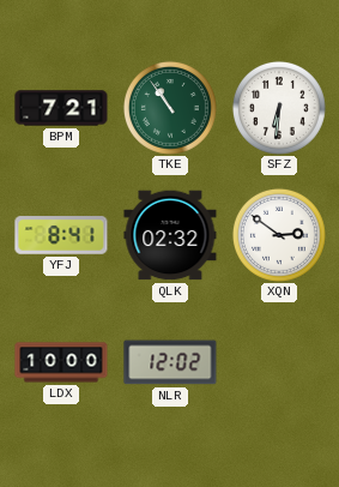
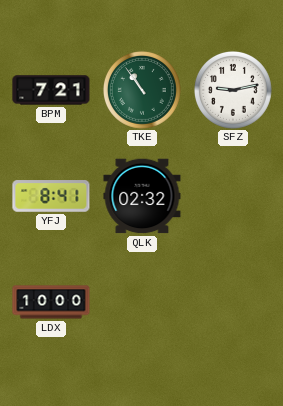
SFZ: 6:31 -> 9:13
XQN: 2:51 -> none
NLR: 12:02 -> none
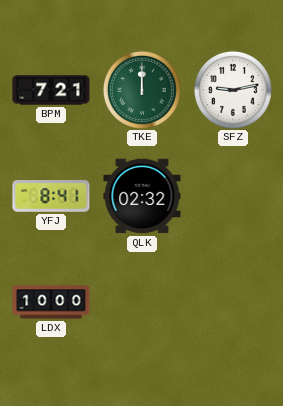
TKE: 10:54 -> 12:00
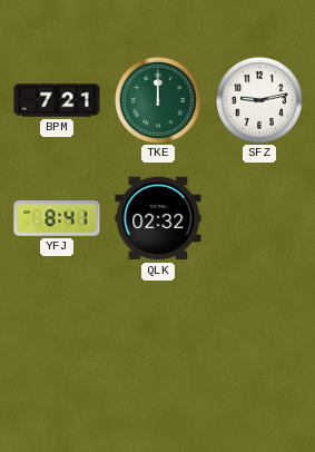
LDX: 10:00 -> none
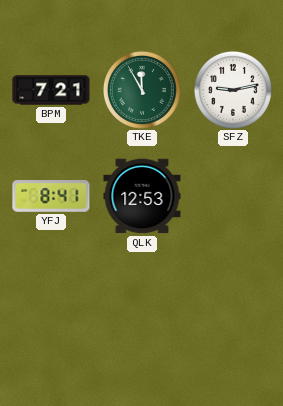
TKE: 12:00 -> 11:55
QLK: 02:32 -> 12:53
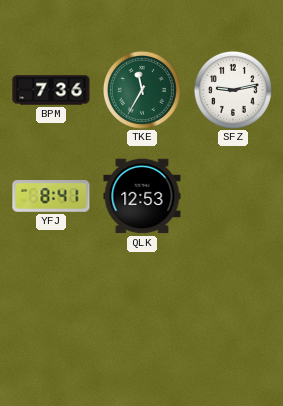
BPM: 7:21 -> 7:36
TKE: 11:55 -> 11:35
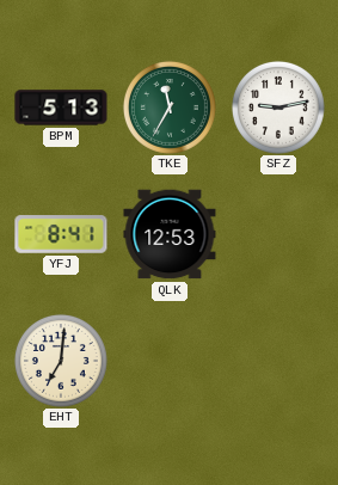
BPM: 7:36 -> 5:13
EHT: none -> 7:01
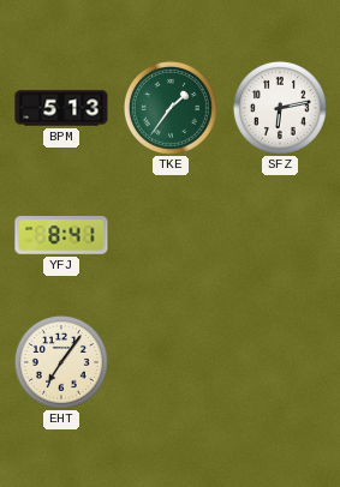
TKE: 11:35 -> 1:36
SFZ: 9:13 -> 6:13
QLK: 12:53 -> none
EHT: 7:01 -> 7:06
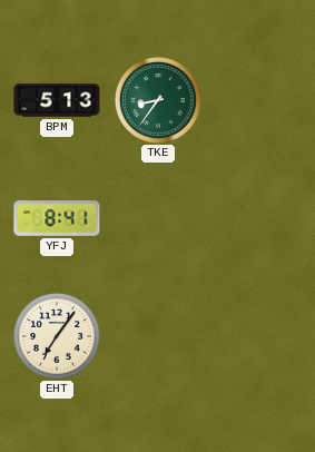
TKE: 1:36 -> 8:36
SFZ: 6:13 -> none
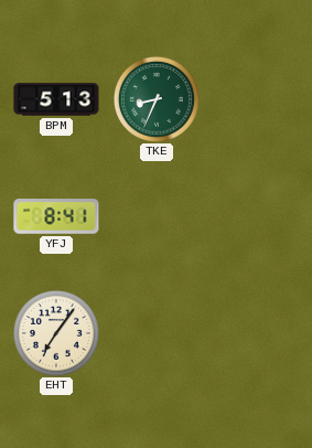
TKE: 8:36 -> 8:34
